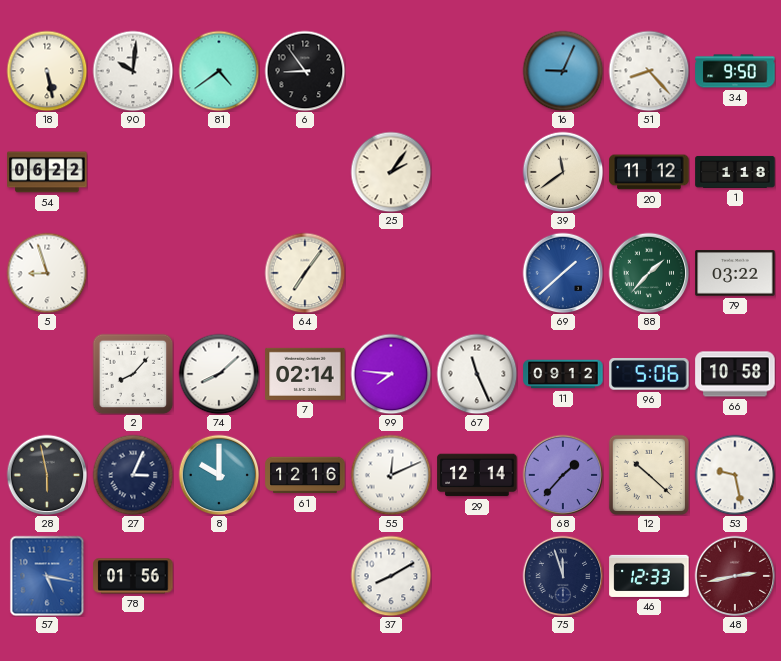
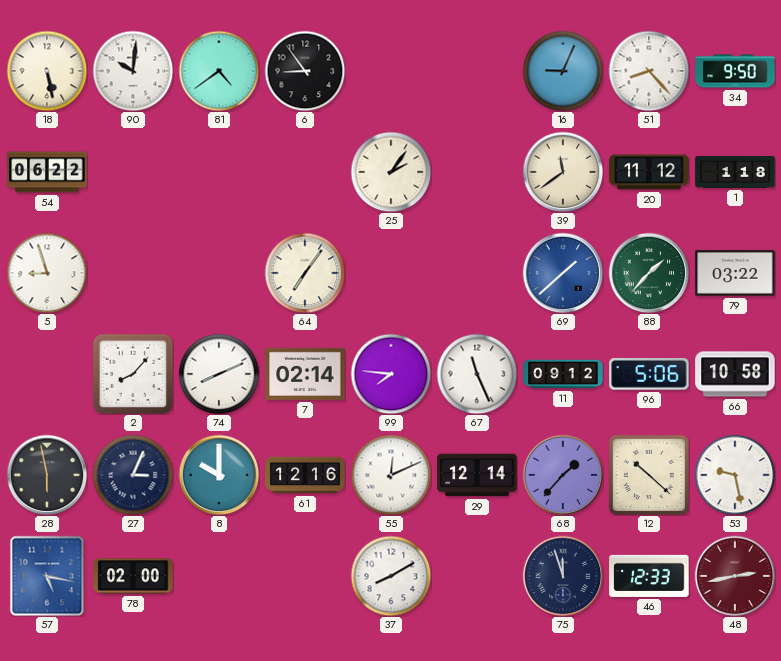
74: 8:08 -> 8:11
78: 01:56 -> 02:00
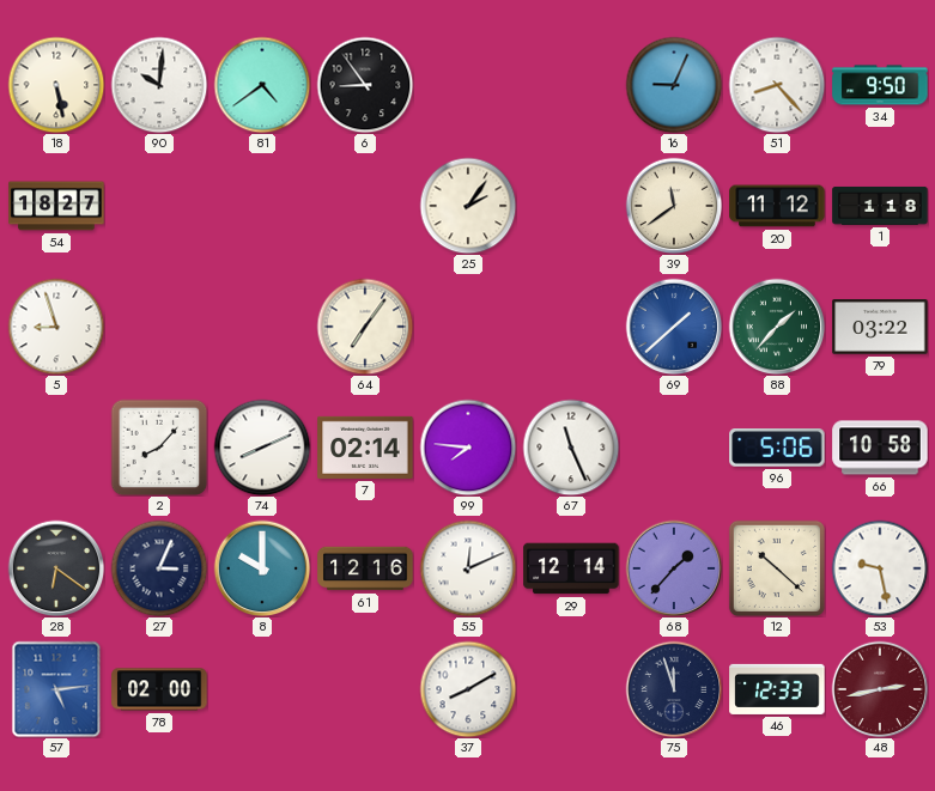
54: 06:22 -> 18:27
11: 09:12 -> none
28: 5:58 -> 6:21
57: 5:17 -> 5:14
